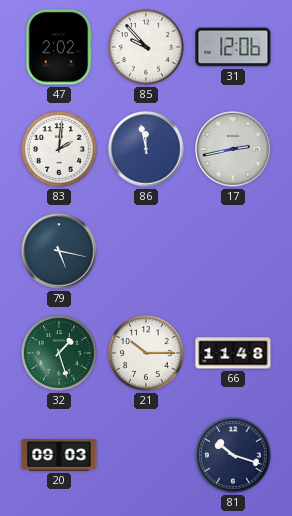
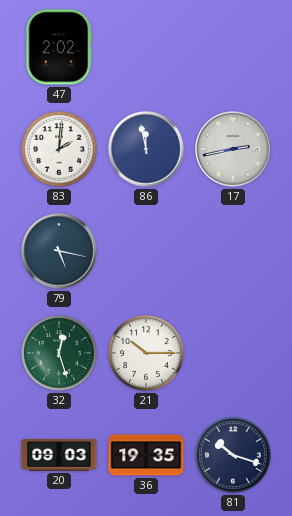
85: 9:53 -> none
31: 12:06 -> none
32: 1:27 -> 12:27
66: 11:48 -> none
36: none -> 19:35
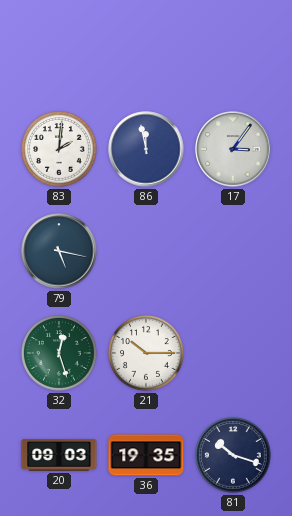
47: 2:02 -> none
17: 2:43 -> 3:06
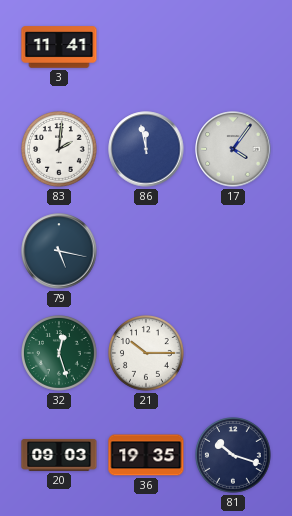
3: none -> 11:41
17: 3:06 -> 4:06
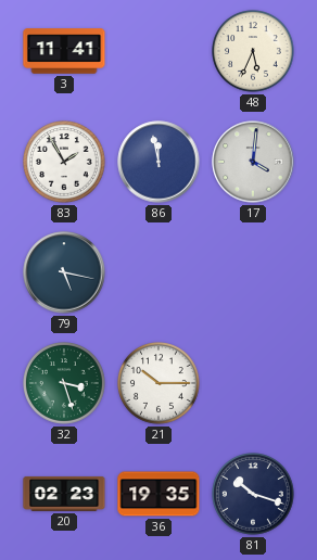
48: none -> 5:34
83: 2:01 -> 1:55
17: 4:06 -> 4:01
32: 12:27 -> 3:27
20: 09:03 -> 02:23
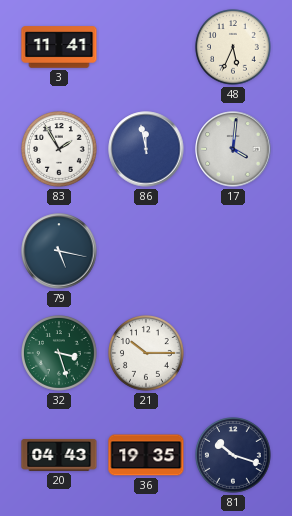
20: 02:23 -> 04:43
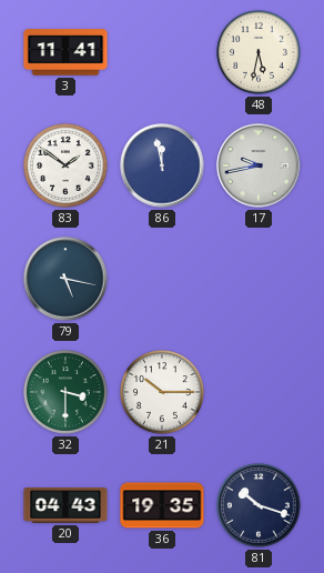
48: 5:34 -> 5:32
83: 1:55 -> 1:51
17: 4:01 -> 9:43
32: 3:27 -> 3:30
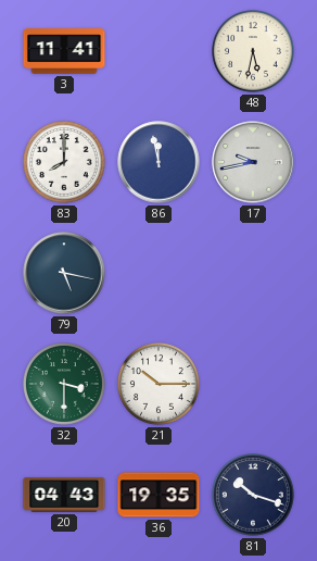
83: 1:51 -> 8:00
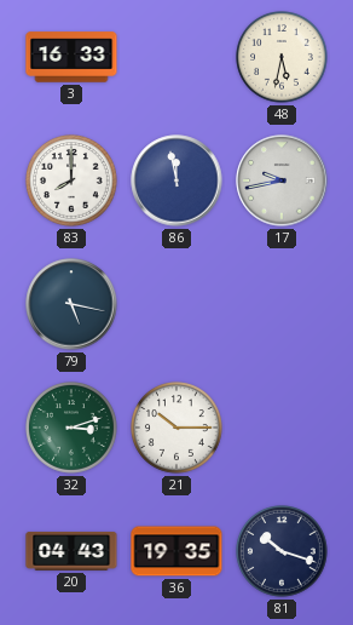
3: 11:41 -> 16:33
32: 3:30 -> 3:12
